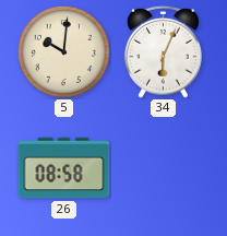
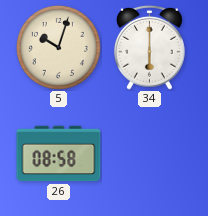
5: 10:01 -> 10:03
34: 6:04 -> 6:00
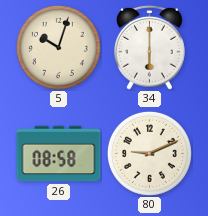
80: none -> 9:11
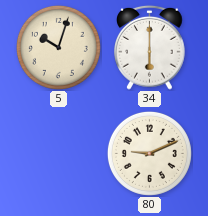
26: 08:58 -> none
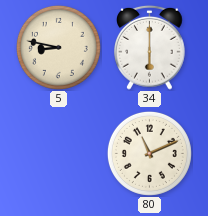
5: 10:03 -> 8:47
80: 9:11 -> 11:11
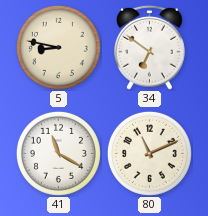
34: 6:00 -> 6:51
41: none -> 11:20
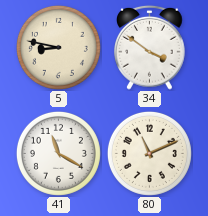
34: 6:51 -> 3:51
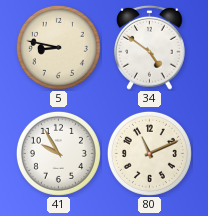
34: 3:51 -> 4:51
41: 11:20 -> 9:55
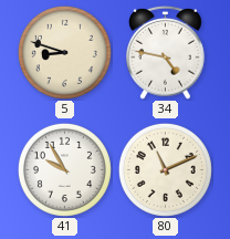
5: 8:47 -> 8:48
34: 4:51 -> 4:47
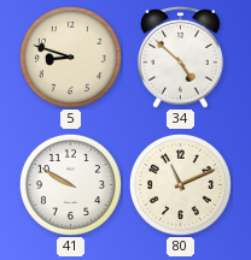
34: 4:47 -> 4:52
41: 9:55 -> 9:50
